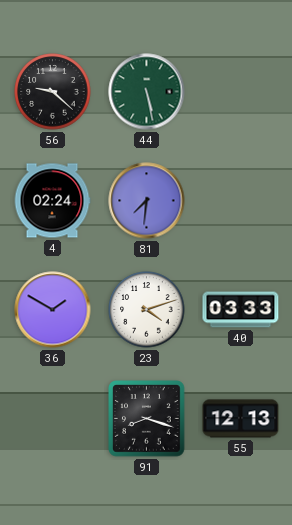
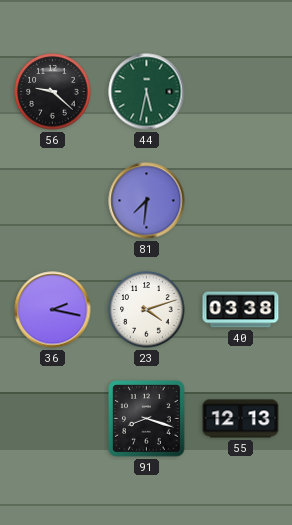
44: 5:28 -> 5:32
4: 02:24 -> none
36: 1:50 -> 2:17
40: 03:33 -> 03:38
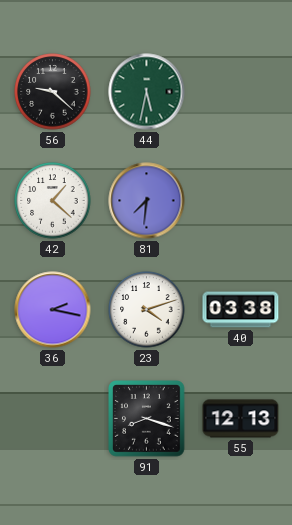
42: none -> 1:22
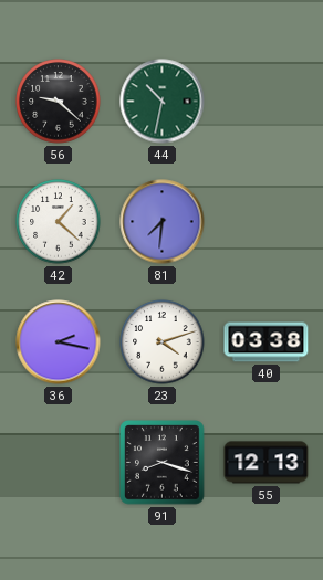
44: 5:32 -> 10:32
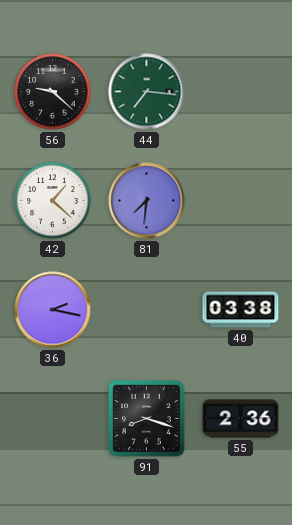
44: 10:32 -> 7:16
23: 4:12 -> none
55: 12:13 -> 2:36
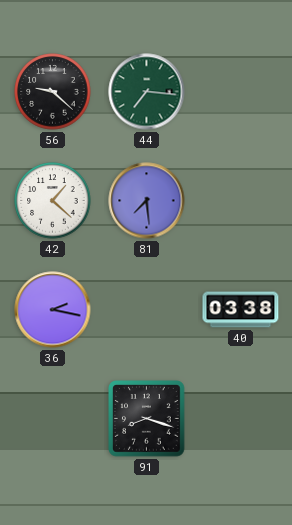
81: 7:31 -> 7:29
55: 2:36 -> none
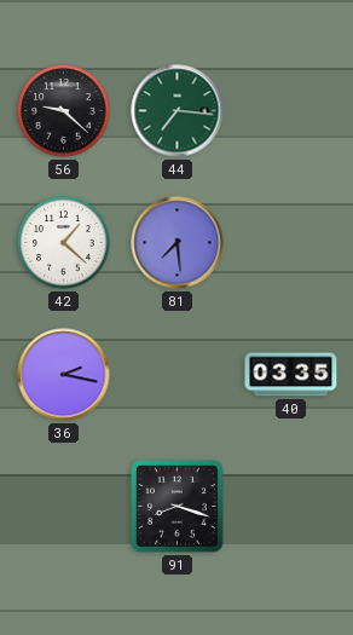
40: 03:38 -> 03:35
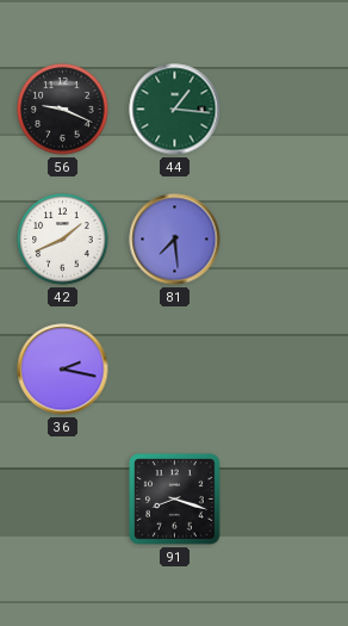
56: 9:22 -> 9:19
44: 7:16 -> 1:16
42: 1:22 -> 1:41
40: 03:35 -> none
